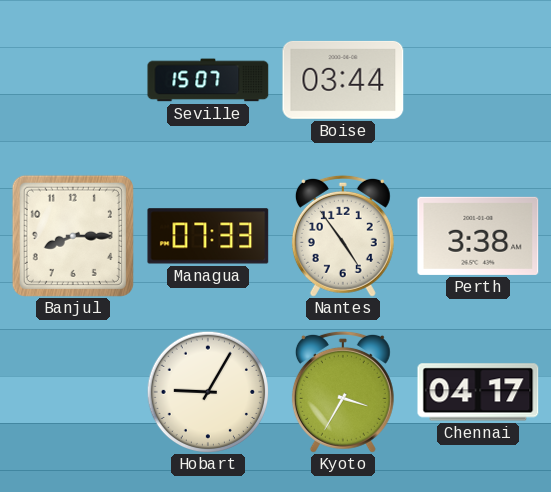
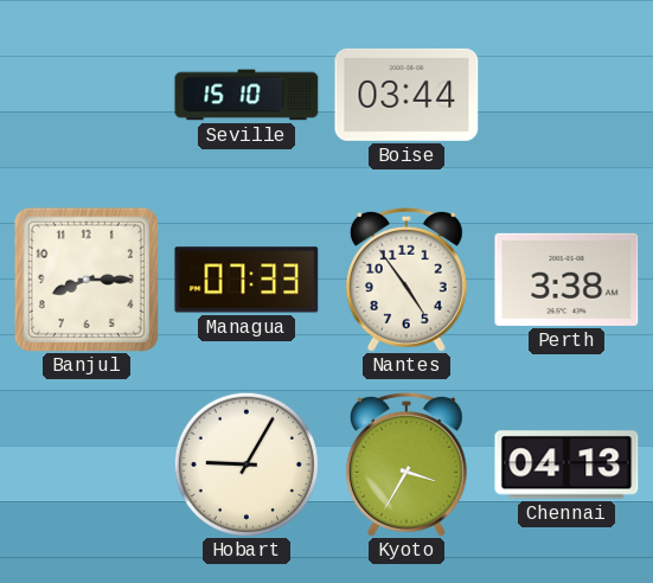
Seville: 15:07 -> 15:10
Chennai: 04:17 -> 04:13
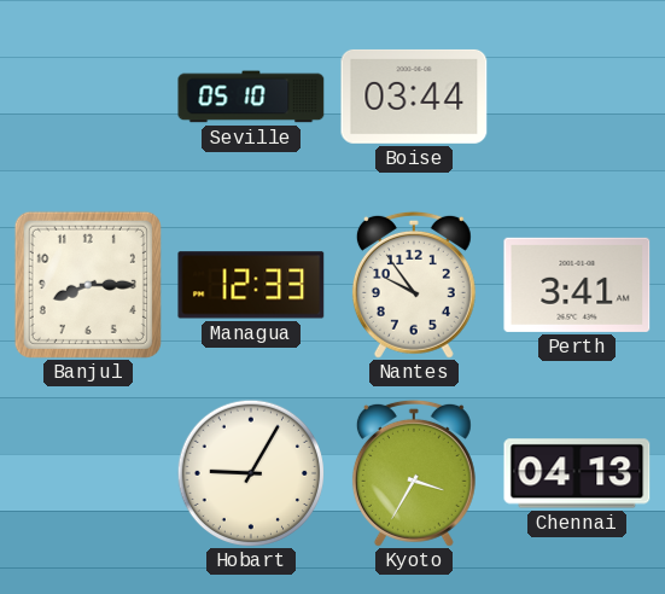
Seville: 15:10 -> 05:10
Managua: 07:33 -> 12:33
Nantes: 4:54 -> 9:54
Perth: 3:38 -> 3:41
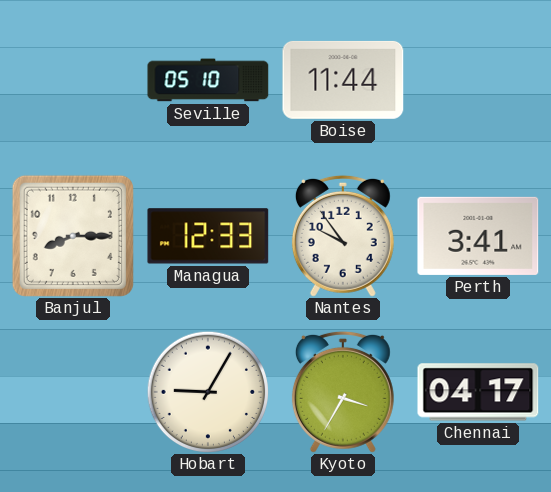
Boise: 03:44 -> 11:44
Chennai: 04:13 -> 04:17
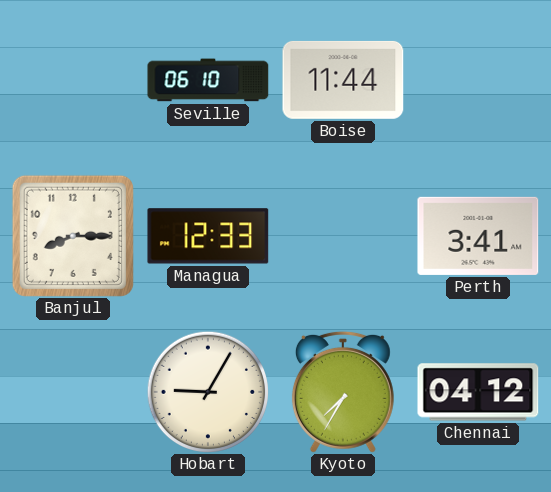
Seville: 05:10 -> 06:10
Nantes: 9:54 -> none
Kyoto: 3:35 -> 7:35
Chennai: 04:17 -> 04:12
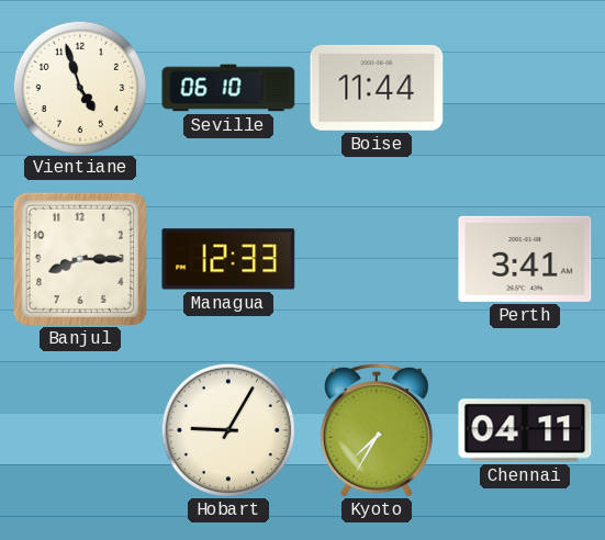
Vientiane: none -> 4:57
Chennai: 04:12 -> 04:11
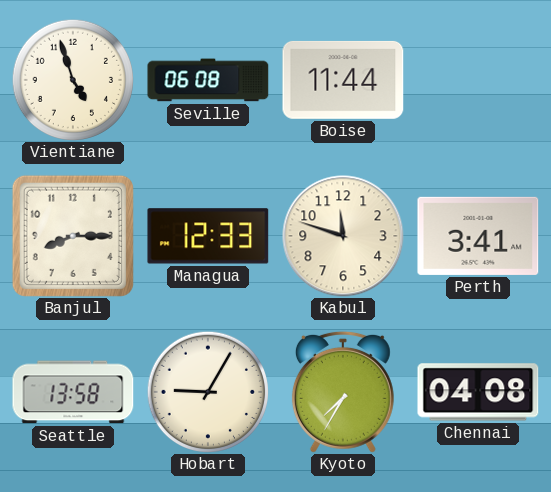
Seville: 06:10 -> 06:08
Kabul: none -> 11:48
Seattle: none -> 13:58
Chennai: 04:11 -> 04:08
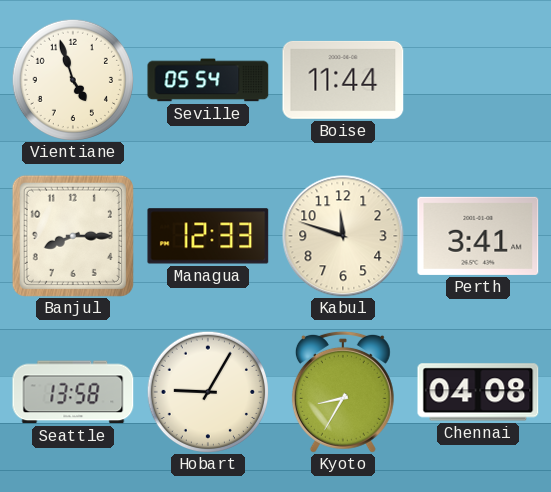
Seville: 06:08 -> 05:54
Kyoto: 7:35 -> 8:35
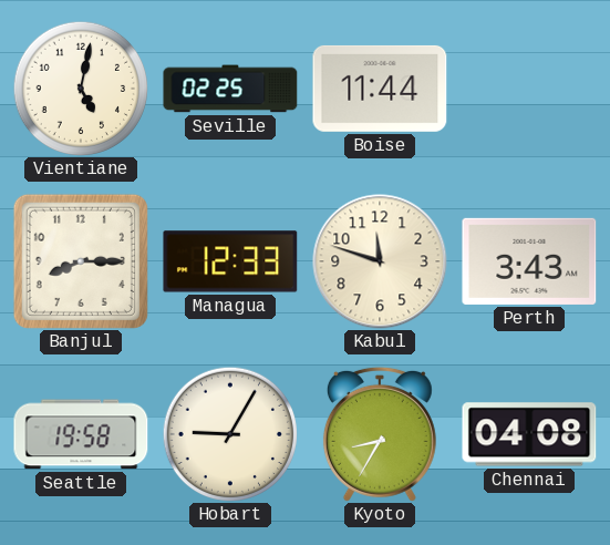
Vientiane: 4:57 -> 5:02
Seville: 05:54 -> 02:25
Perth: 3:41 -> 3:43
Seattle: 13:58 -> 19:58
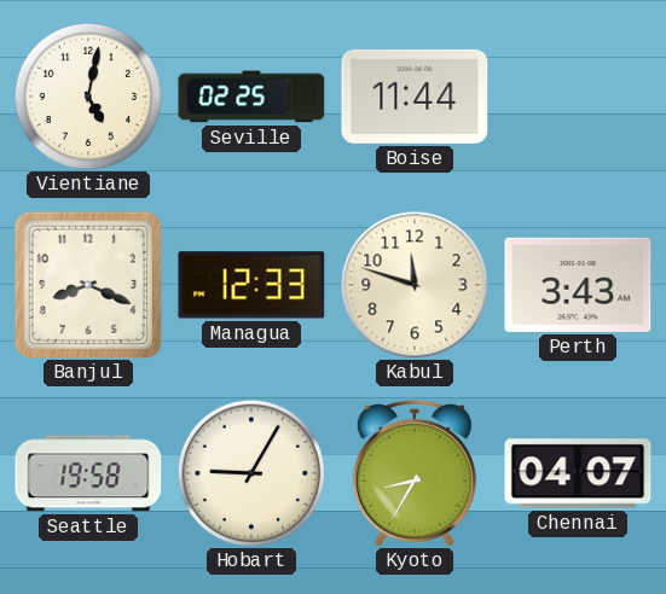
Banjul: 8:15 -> 8:19
Chennai: 04:08 -> 04:07
